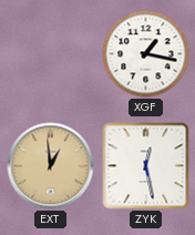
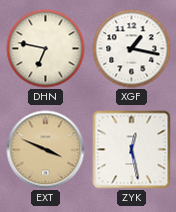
DHN: none -> 6:47
EXT: 12:59 -> 3:49
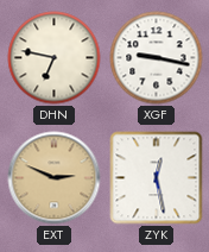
XGF: 1:17 -> 9:17
EXT: 3:49 -> 2:49
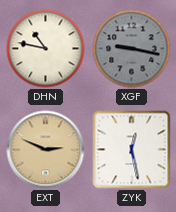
DHN: 6:47 -> 10:47
XGF dial: white -> grey
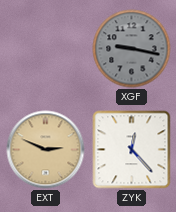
DHN: 10:47 -> none
ZYK: 12:28 -> 12:23
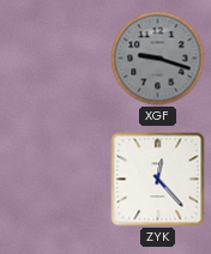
XGF: 9:17 -> 9:18
EXT: 2:49 -> none
